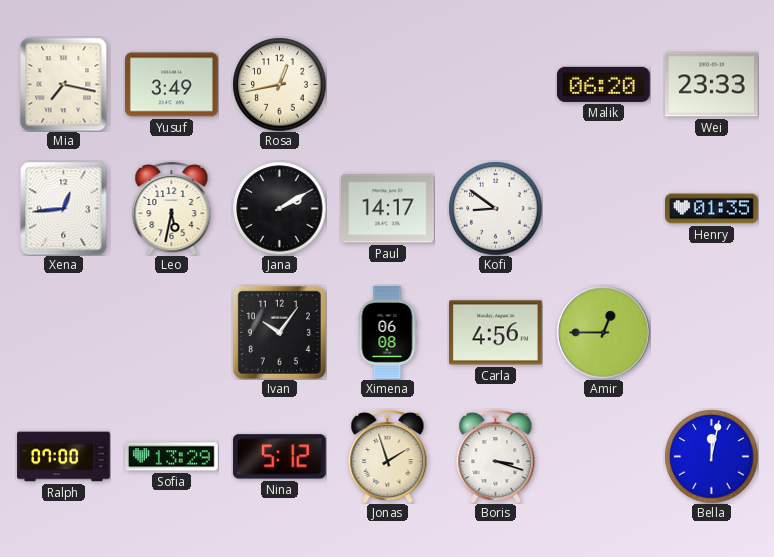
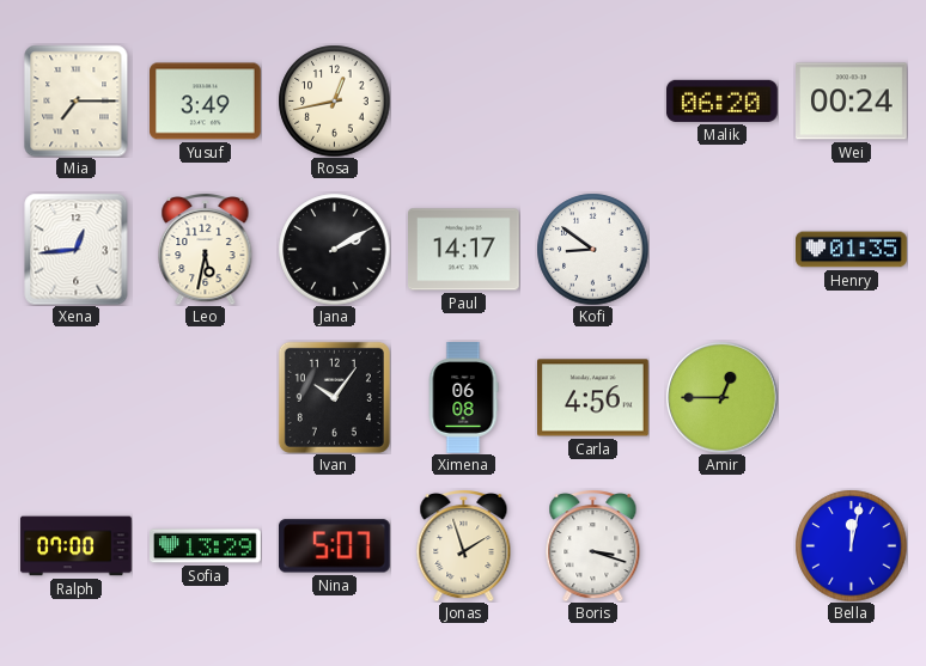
Mia: 7:17 -> 7:15
Wei: 23:33 -> 00:24
Nina: 5:12 -> 5:07
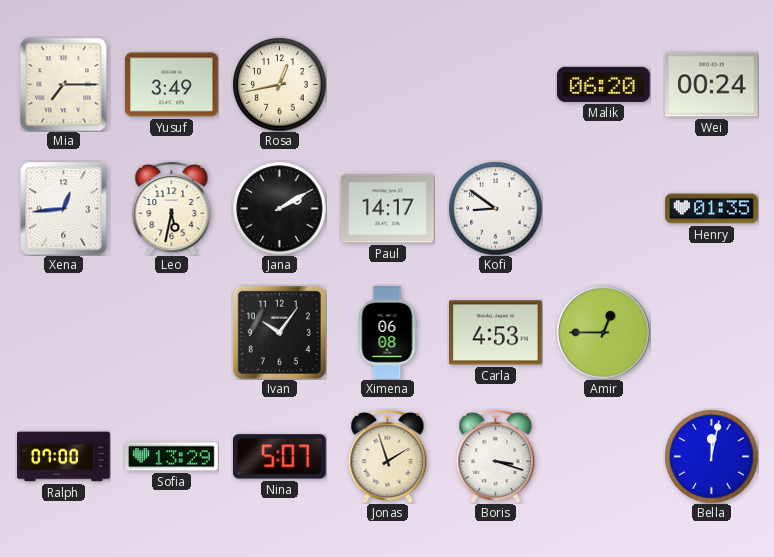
Carla: 4:56 -> 4:53
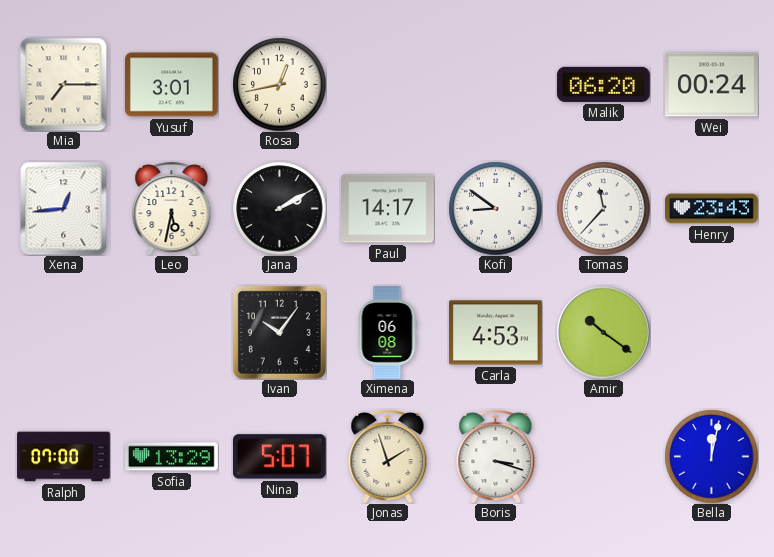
Yusuf: 3:49 -> 3:01
Tomas: none -> 11:37
Henry: 01:35 -> 23:43
Amir: 12:45 -> 10:21
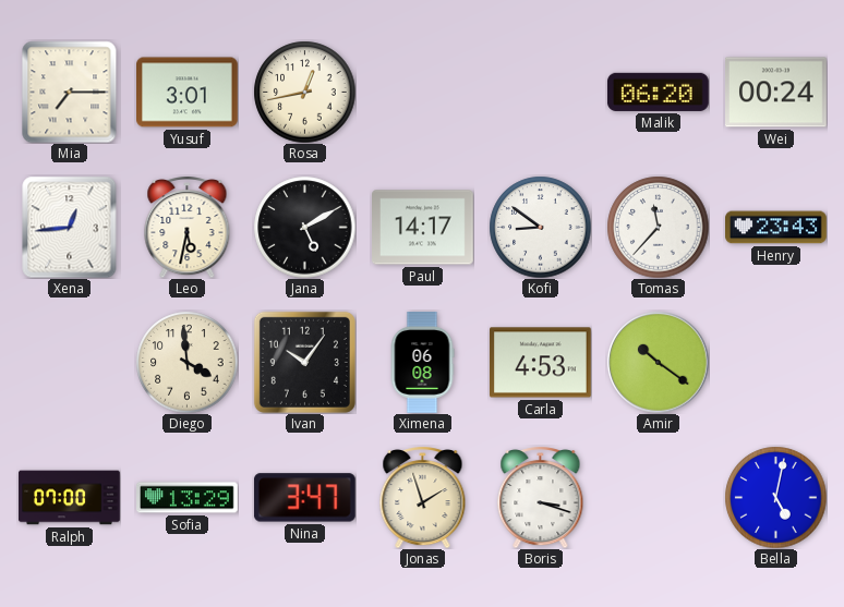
Jana: 2:10 -> 5:10
Diego: none -> 3:59
Nina: 5:07 -> 3:47
Bella: 12:02 -> 5:02
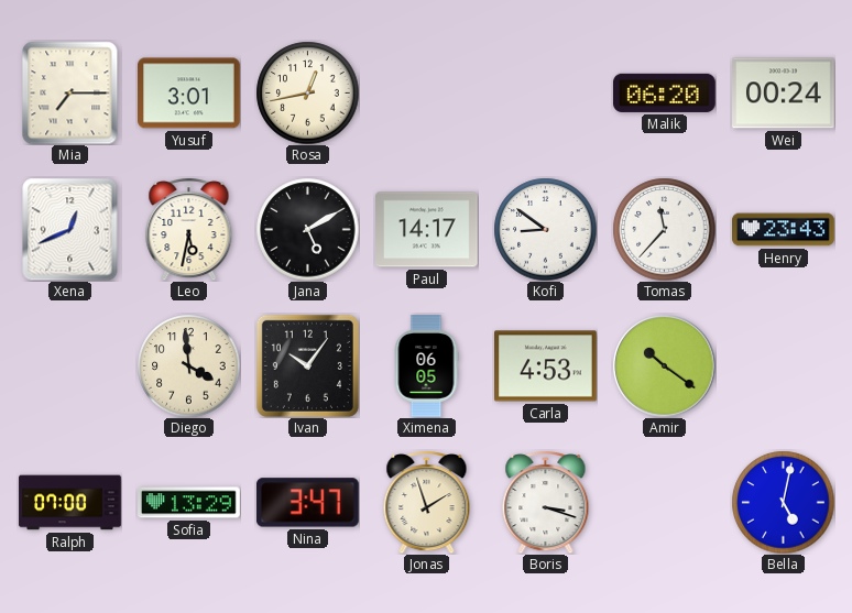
Xena: 12:44 -> 12:41
Ximena: 06:08 -> 06:05
